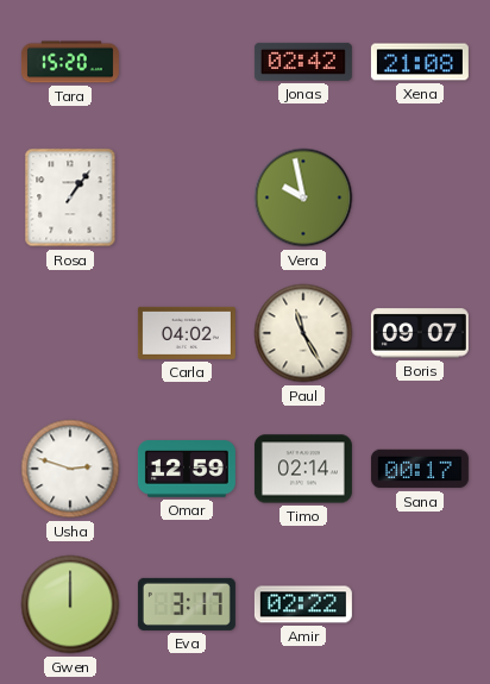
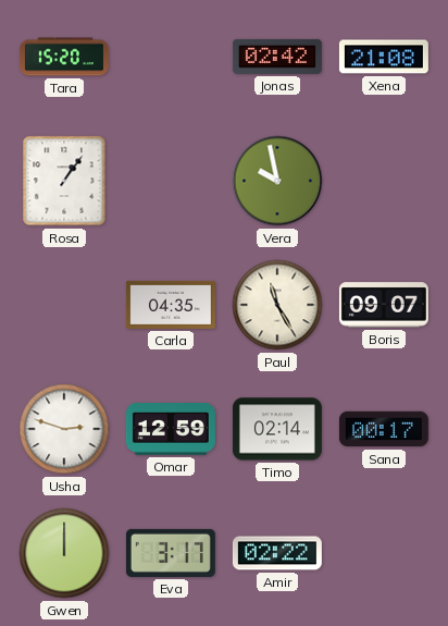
Carla: 04:02 -> 04:35
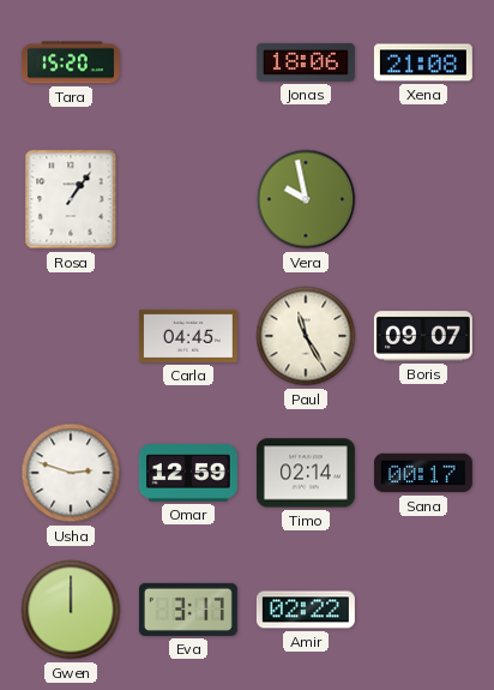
Jonas: 02:42 -> 18:06
Carla: 04:35 -> 04:45
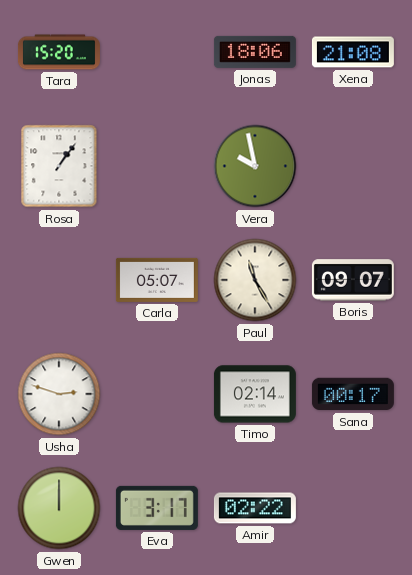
Carla: 04:45 -> 05:07
Omar: 12:59 -> none
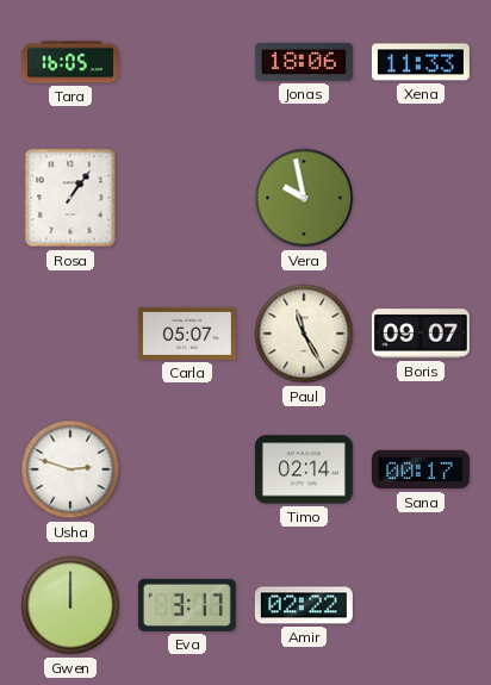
Tara: 15:20 -> 16:05
Xena: 21:08 -> 11:33
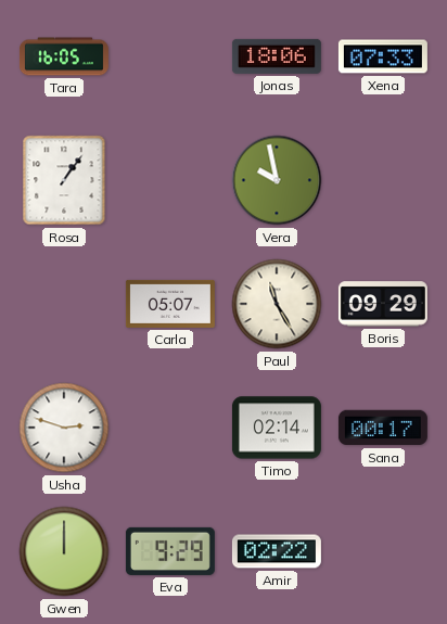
Xena: 11:33 -> 07:33
Boris: 09:07 -> 09:29
Eva: 3:17 -> 9:29
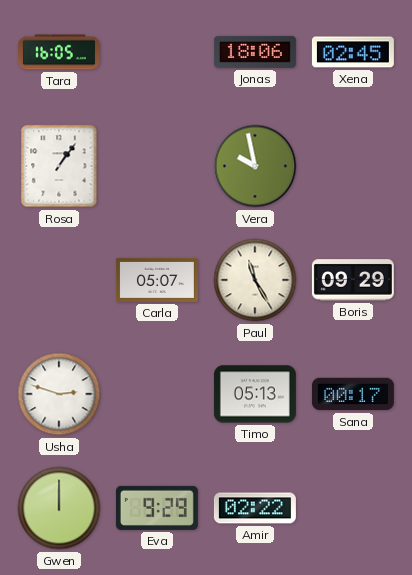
Xena: 07:33 -> 02:45
Timo: 02:14 -> 05:13
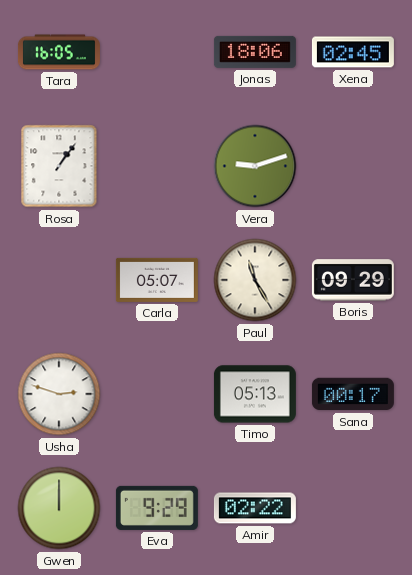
Vera: 9:58 -> 9:12
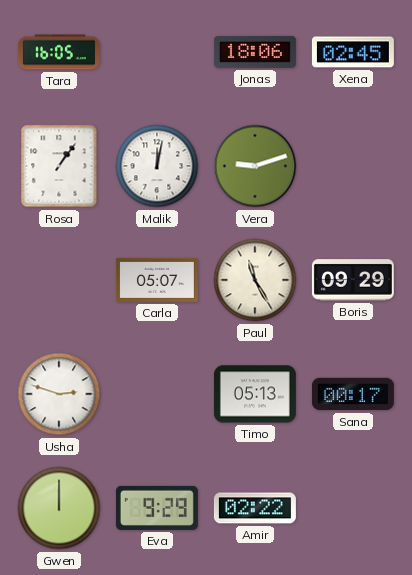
Malik: none -> 12:02
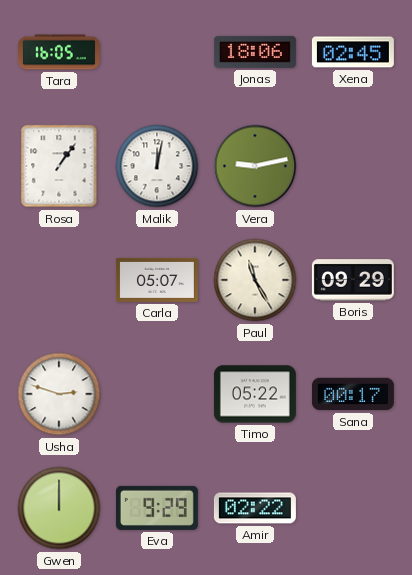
Vera: 9:12 -> 9:13
Timo: 05:13 -> 05:22
